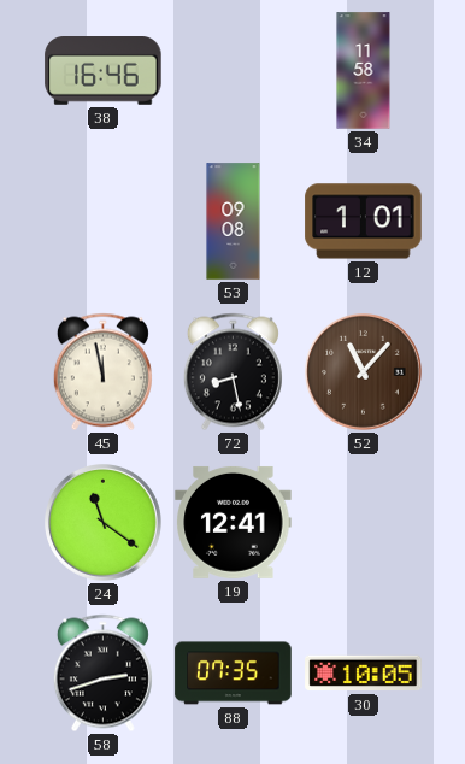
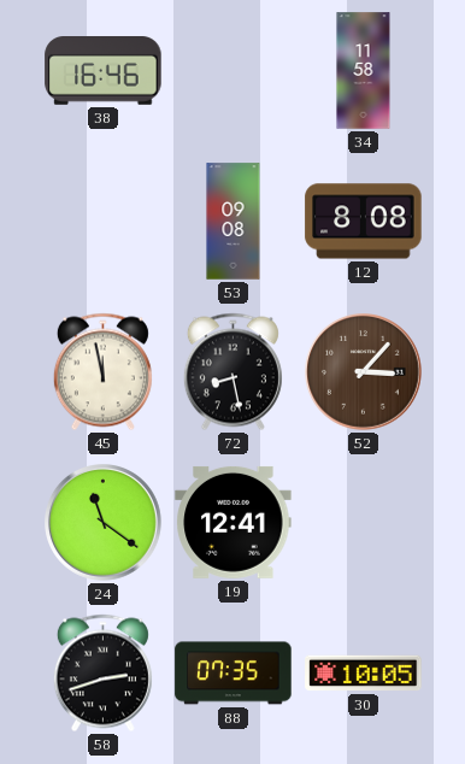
12: 1:01 -> 8:08
52: 11:07 -> 3:07
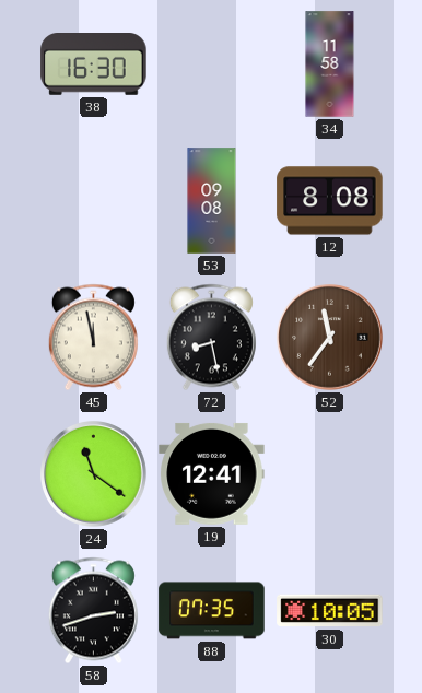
38: 16:46 -> 16:30
52: 3:07 -> 11:36
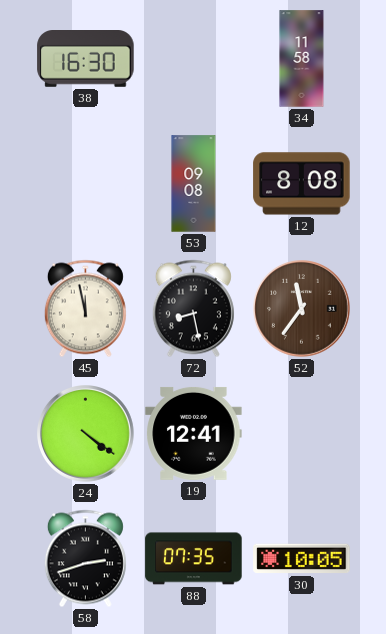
24: 11:21 -> 4:21
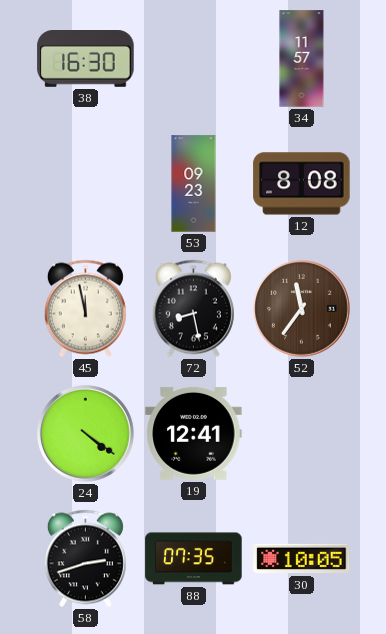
34: 11:58 -> 11:57
53: 09:08 -> 09:23
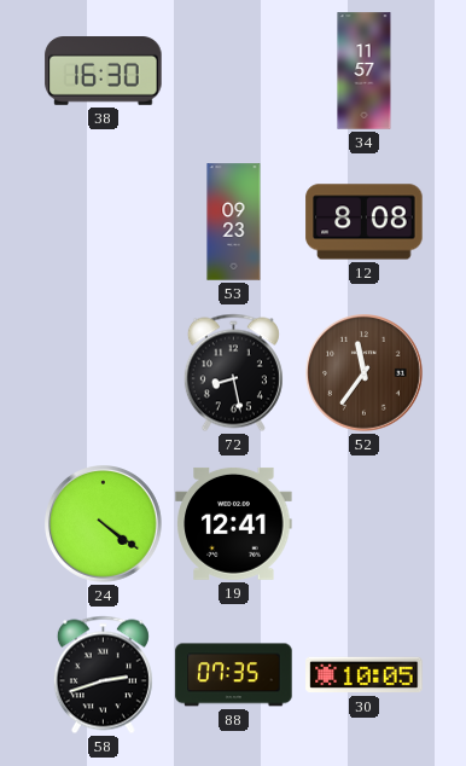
45: 11:58 -> none
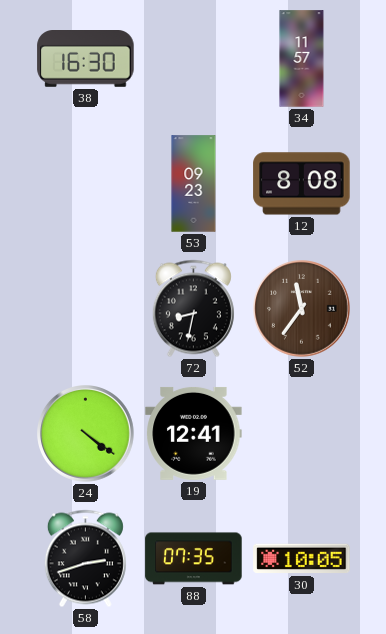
72: 8:28 -> 8:32
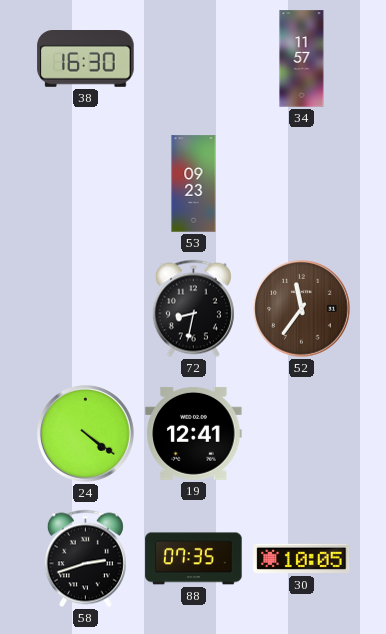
12: 8:08 -> none
